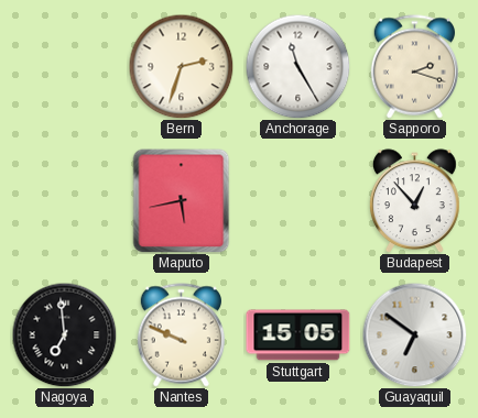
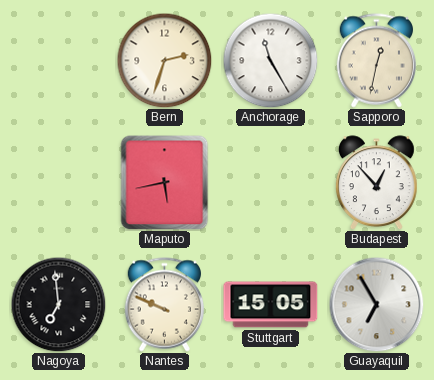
Sapporo: 2:18 -> 12:32
Guayaquil: 6:51 -> 6:55
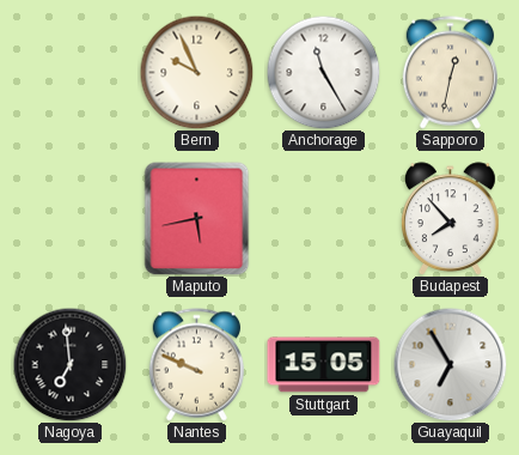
Bern: 2:33 -> 9:56
Budapest: 12:53 -> 7:53
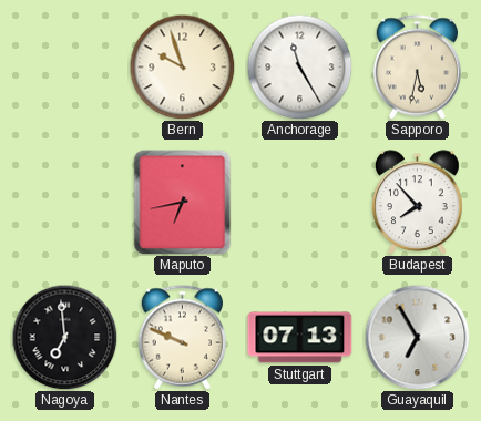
Bern: 9:56 -> 9:57
Sapporo: 12:32 -> 5:32
Maputo: 5:43 -> 6:43
Stuttgart: 15:05 -> 07:13
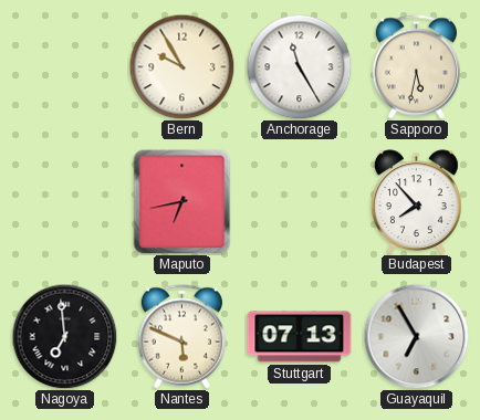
Bern: 9:57 -> 9:55
Nantes: 9:49 -> 5:49
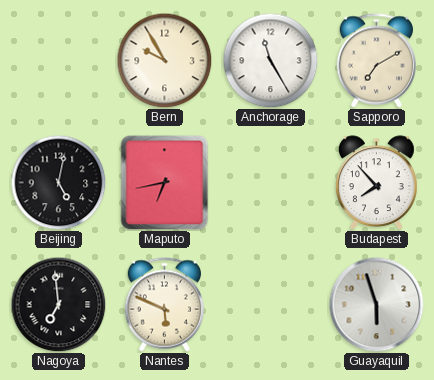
Sapporo: 5:32 -> 7:10
Beijing: none -> 5:02
Stuttgart: 07:13 -> none
Guayaquil: 6:55 -> 5:57
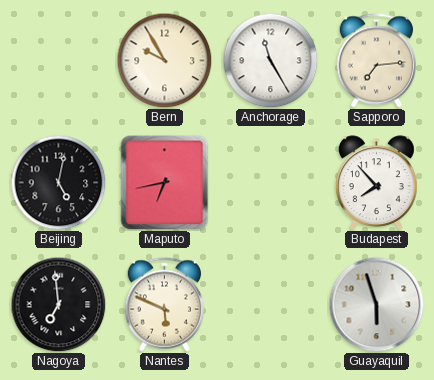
Sapporo: 7:10 -> 7:14
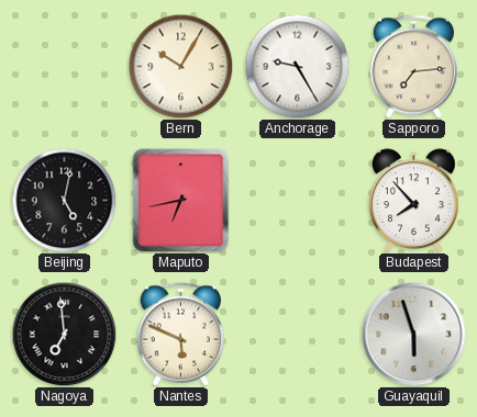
Bern: 9:55 -> 10:05
Anchorage: 11:25 -> 9:25
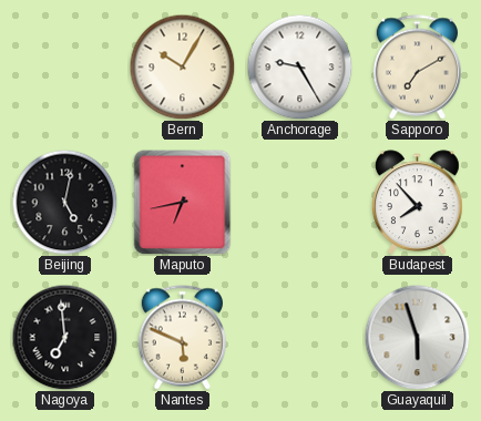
Sapporo: 7:14 -> 7:10
